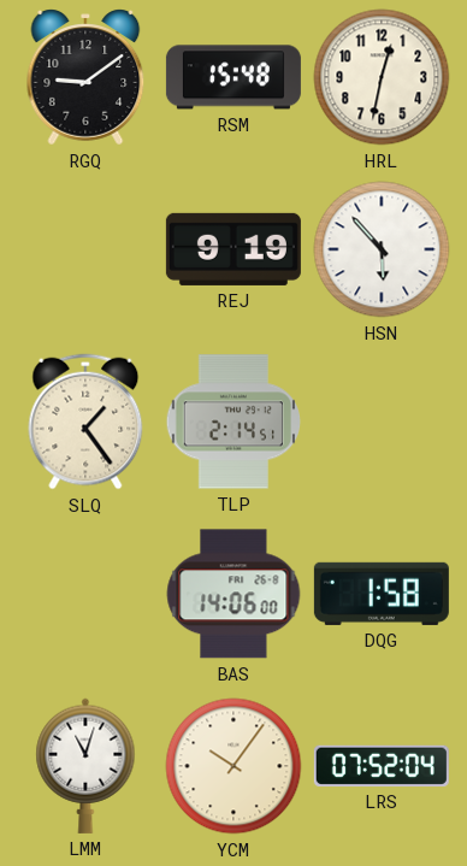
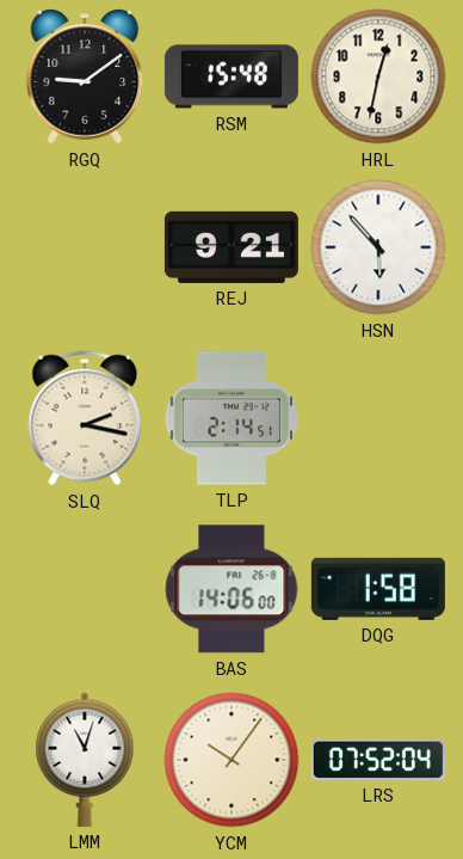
REJ: 9:19 -> 9:21
SLQ: 1:24 -> 2:17
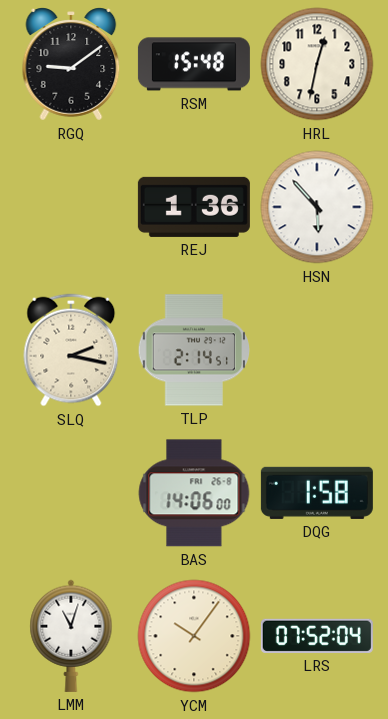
REJ: 9:21 -> 1:36
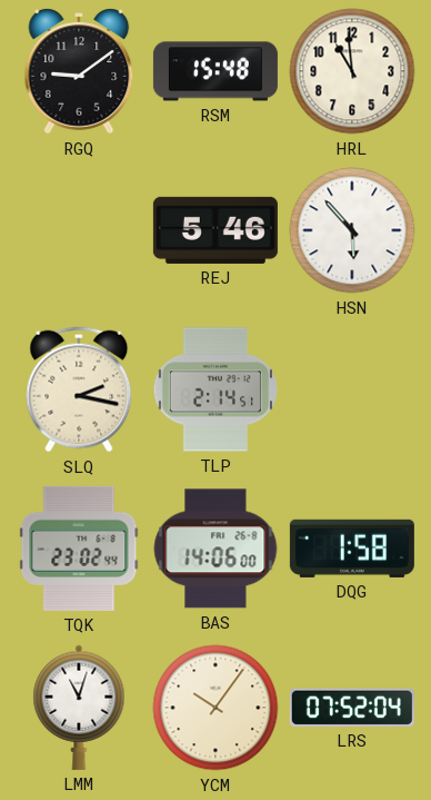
HRL: 12:32 -> 10:59
REJ: 1:36 -> 5:46
TQK: none -> 23:02
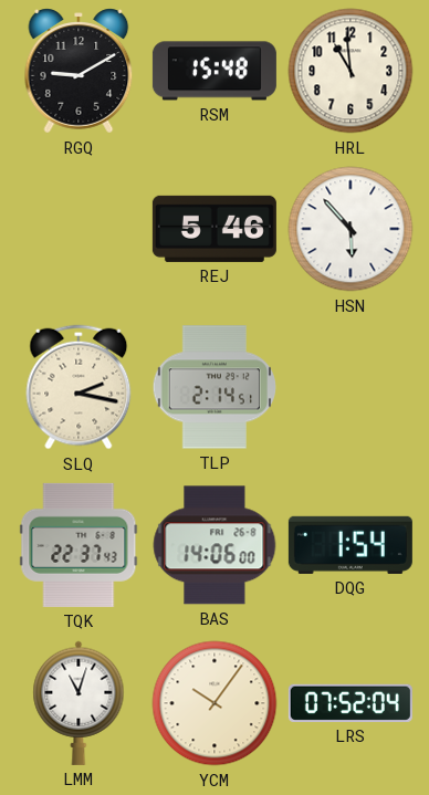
RGQ: 9:09 -> 9:10
TQK: 23:02 -> 22:37
DQG: 1:58 -> 1:54
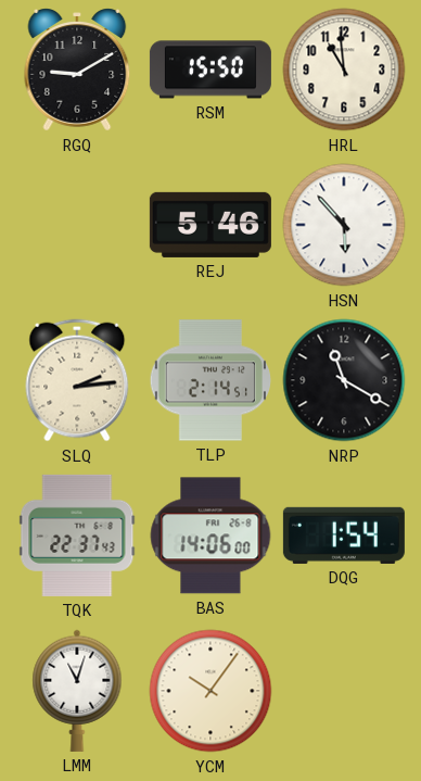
RSM: 15:48 -> 15:50
SLQ: 2:17 -> 2:14
NRP: none -> 11:20
LRS: 07:52 -> none
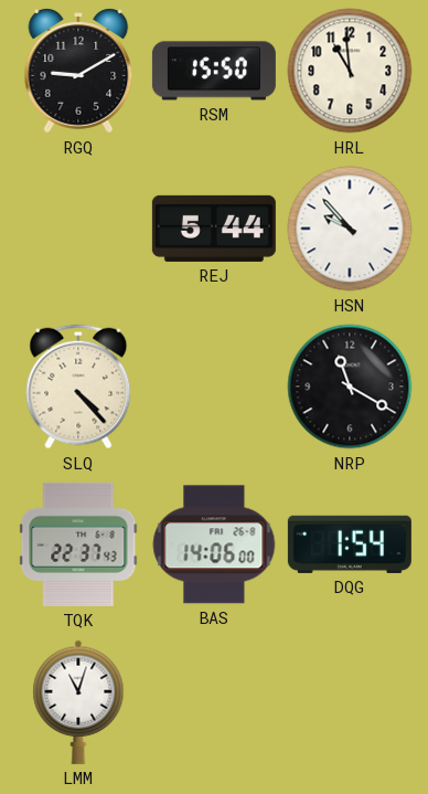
REJ: 5:46 -> 5:44
HSN: 5:53 -> 9:53
SLQ: 2:14 -> 4:23
TLP: 2:14 -> none
YCM: 10:06 -> none
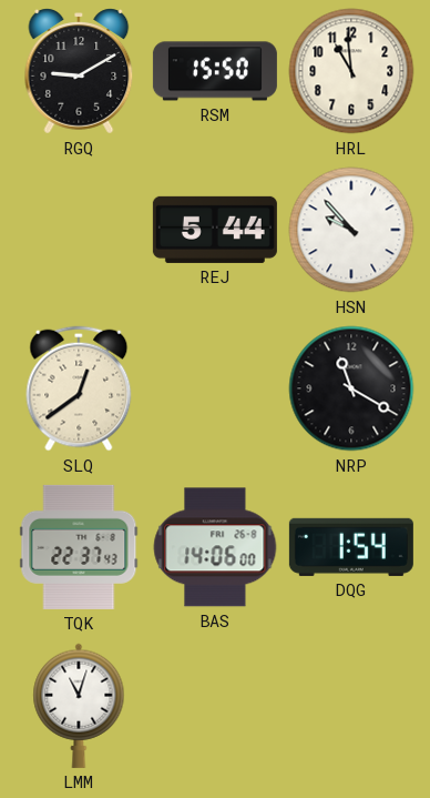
SLQ: 4:23 -> 12:39
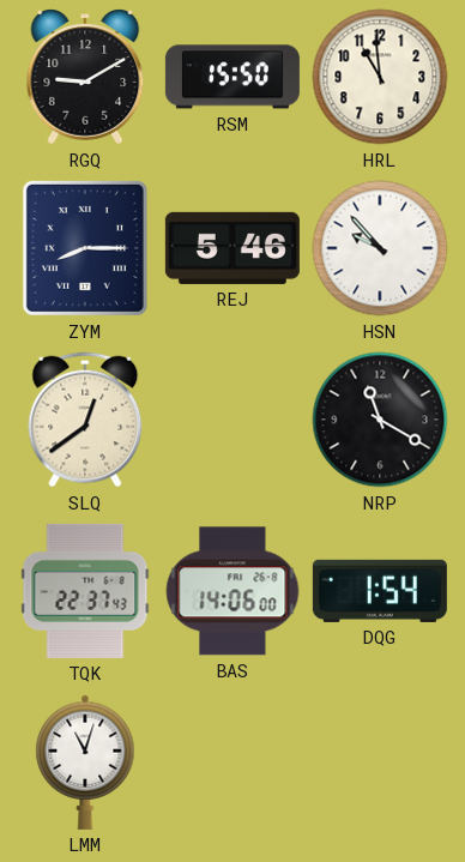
ZYM: none -> 8:15
REJ: 5:44 -> 5:46
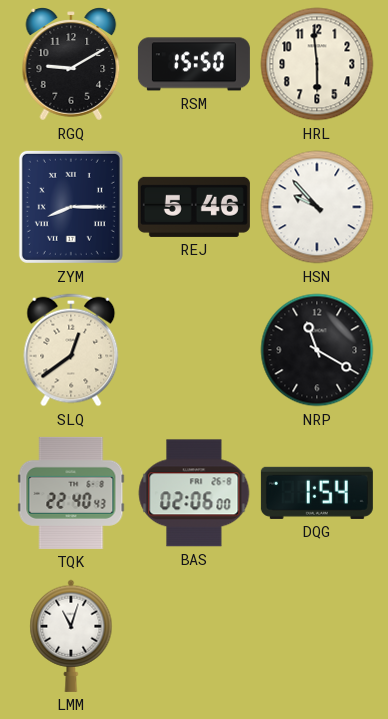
HRL: 10:59 -> 5:59
TQK: 22:37 -> 22:40
BAS: 14:06 -> 02:06
